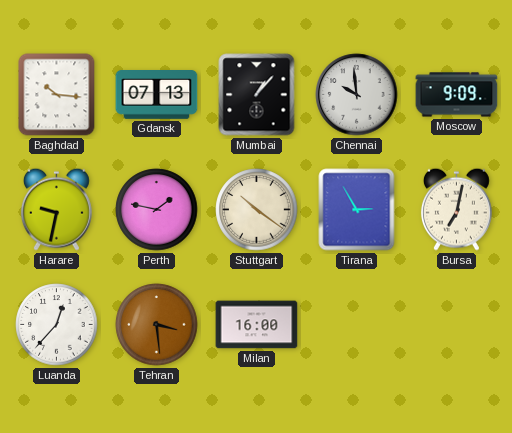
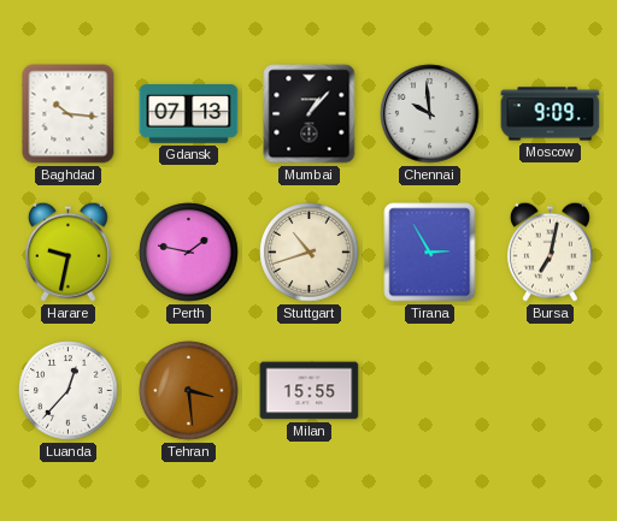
Stuttgart: 10:21 -> 10:42
Milan: 16:00 -> 15:55
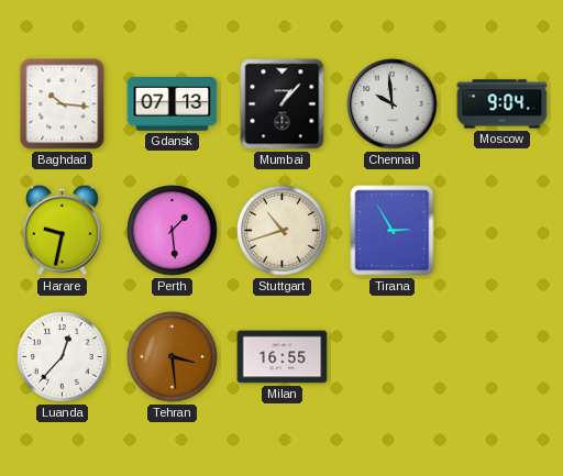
Moscow: 9:09 -> 9:04
Perth: 1:47 -> 1:29
Bursa: 7:02 -> none
Milan: 15:55 -> 16:55
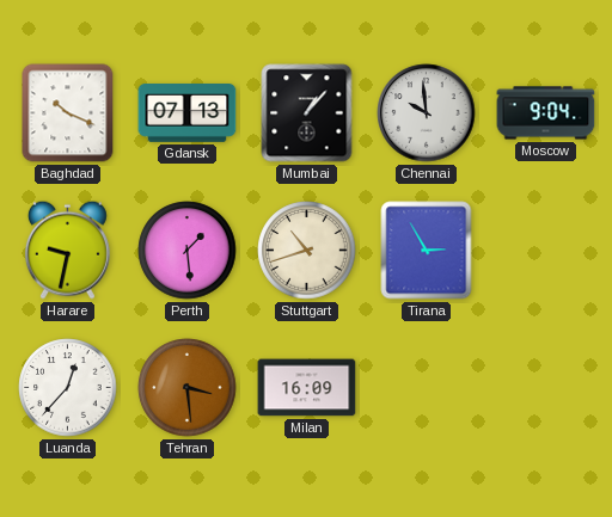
Baghdad: 10:16 -> 10:19
Milan: 16:55 -> 16:09
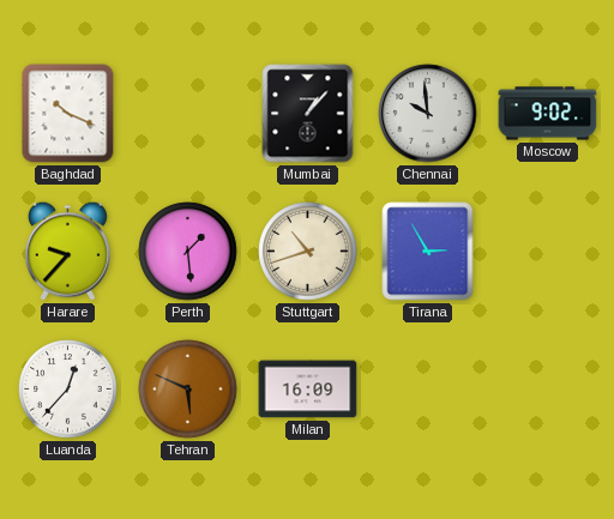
Gdansk: 07:13 -> none
Moscow: 9:04 -> 9:02
Harare: 9:32 -> 9:37
Tehran: 3:29 -> 5:49
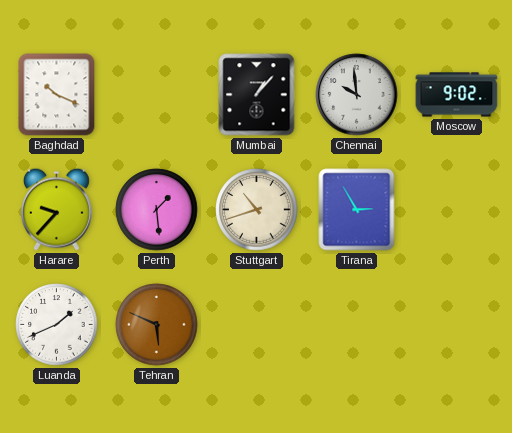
Luanda: 12:37 -> 1:41
Milan: 16:09 -> none
